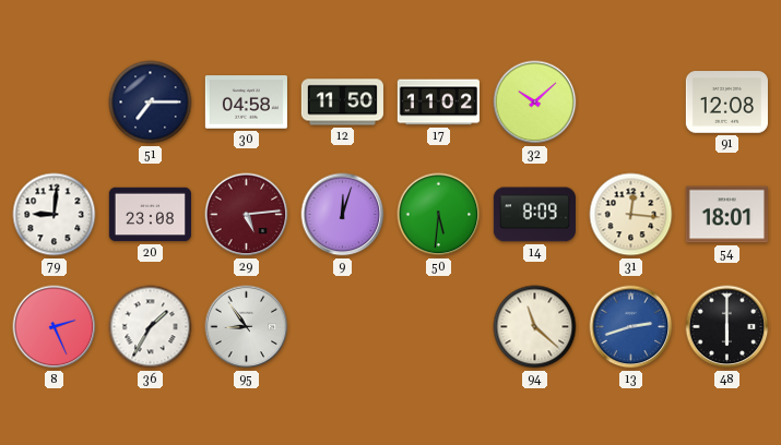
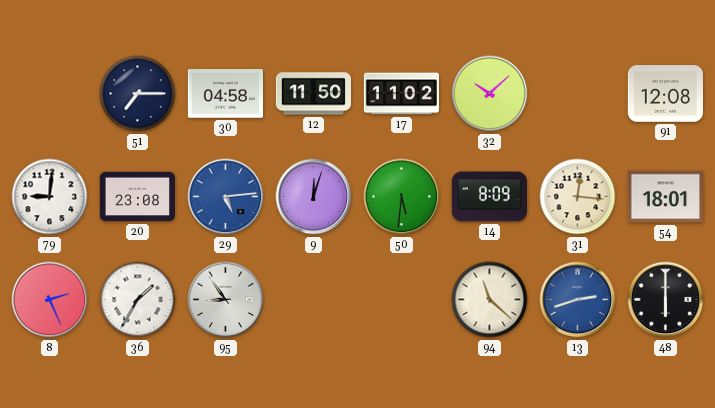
29 dial: burgundy -> blue
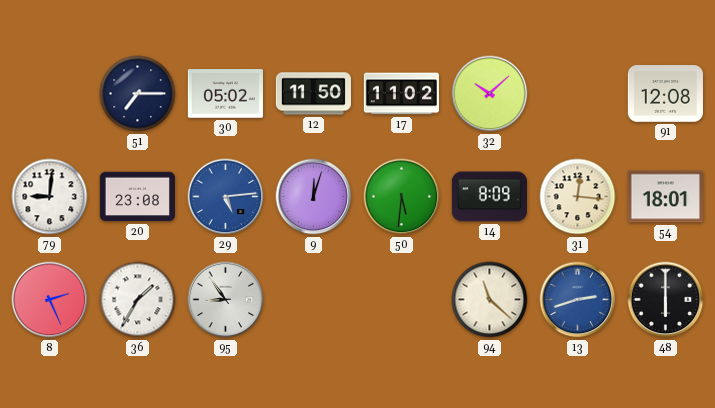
30: 04:58 -> 05:02
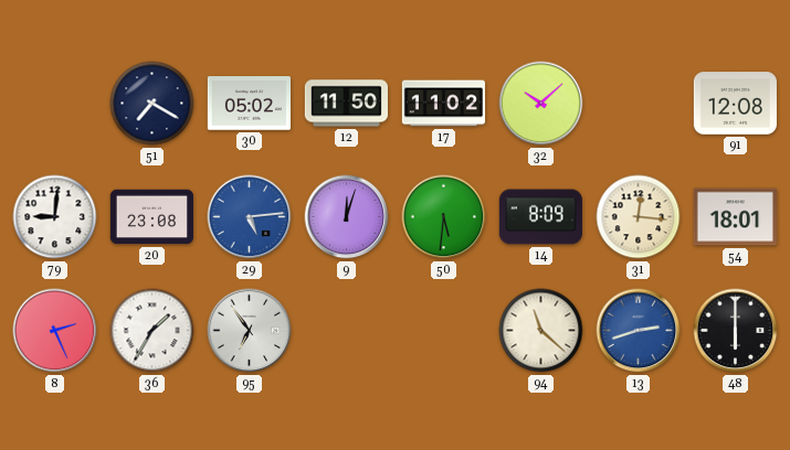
51: 7:15 -> 7:20
95: 8:54 -> 6:54
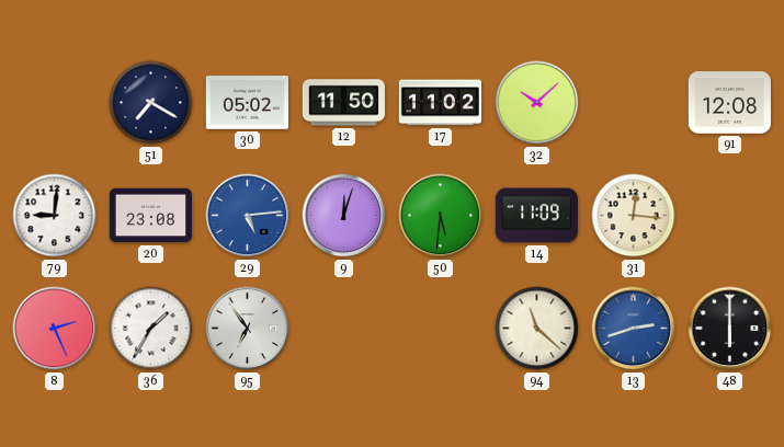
14: 8:09 -> 11:09
54: 18:01 -> none
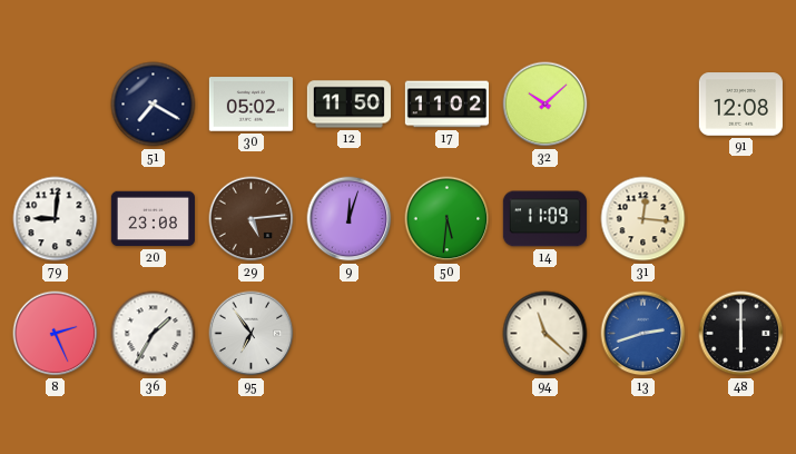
29 dial: blue -> brown
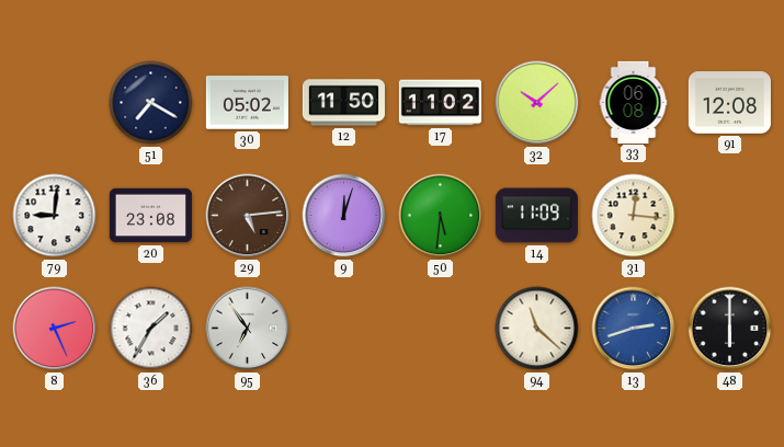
33: none -> 06:08
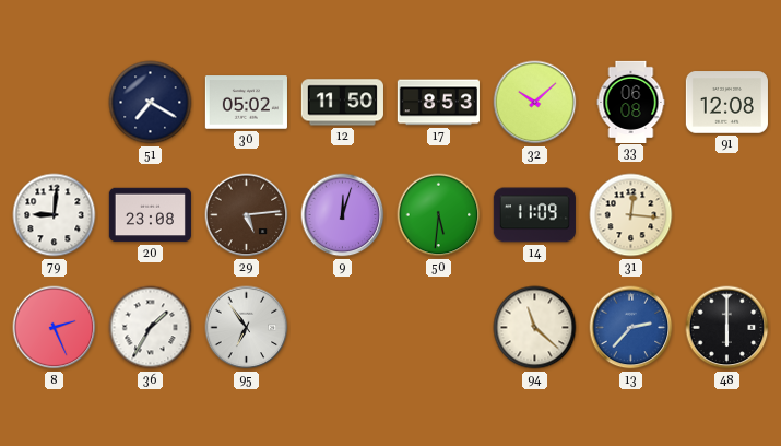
17: 11:02 -> 8:53
13: 2:42 -> 2:37
